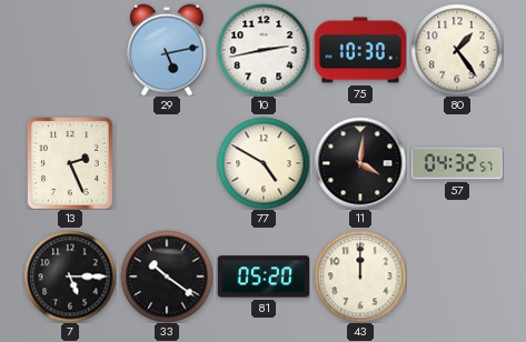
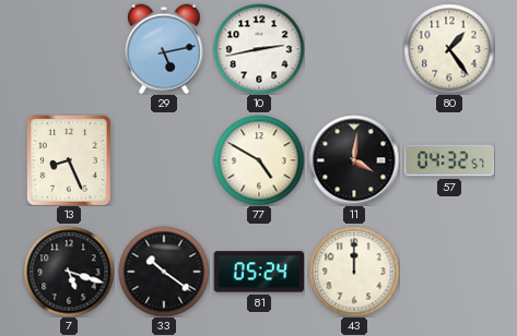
75: 10:30 -> none
13: 2:26 -> 8:26
7: 5:15 -> 5:18
81: 05:20 -> 05:24
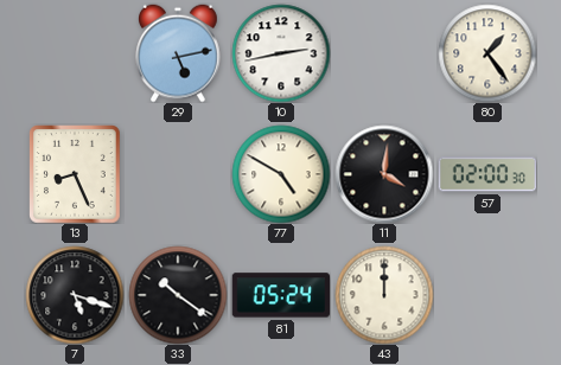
57: 04:32 -> 02:00
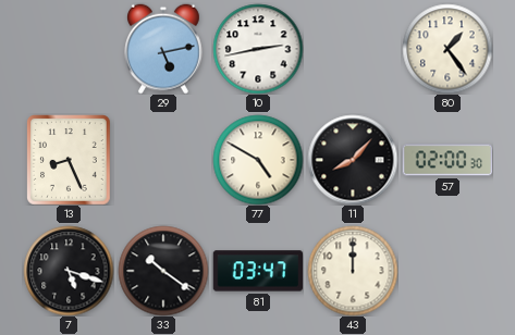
11: 4:01 -> 8:07
81: 05:24 -> 03:47
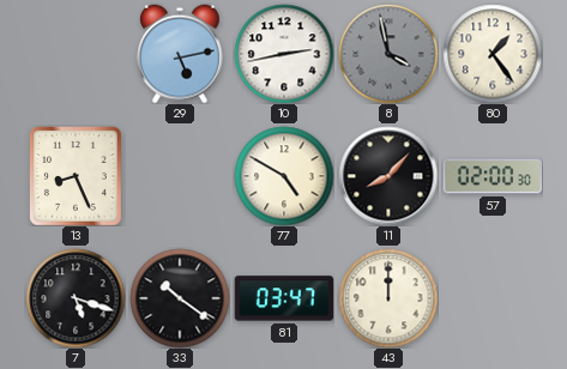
8: none -> 3:58
